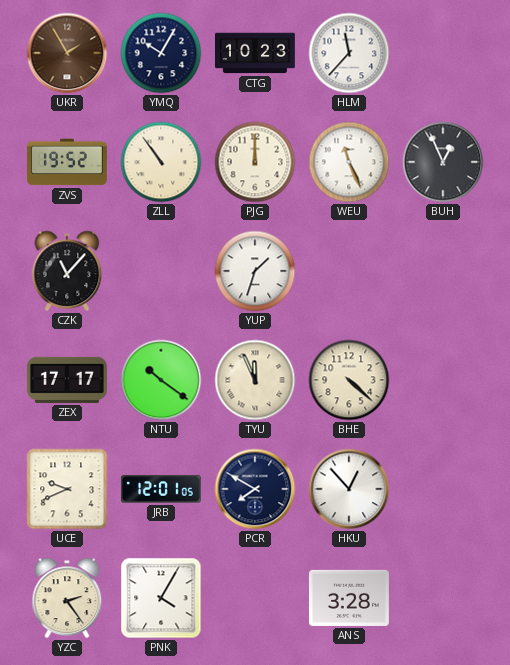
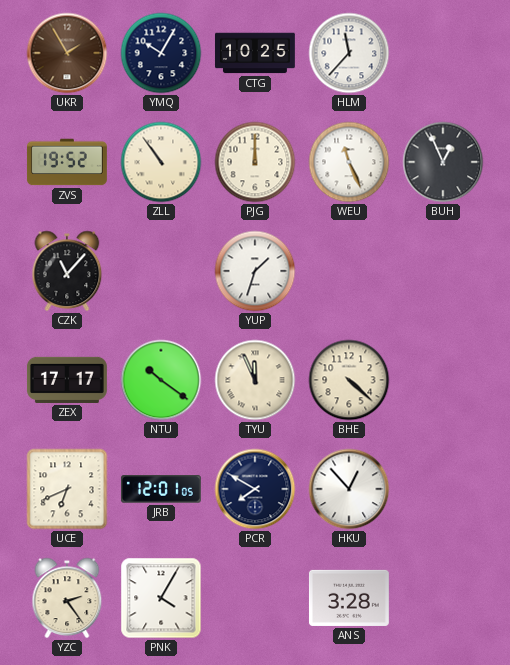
CTG: 10:23 -> 10:25
UCE: 9:41 -> 6:41
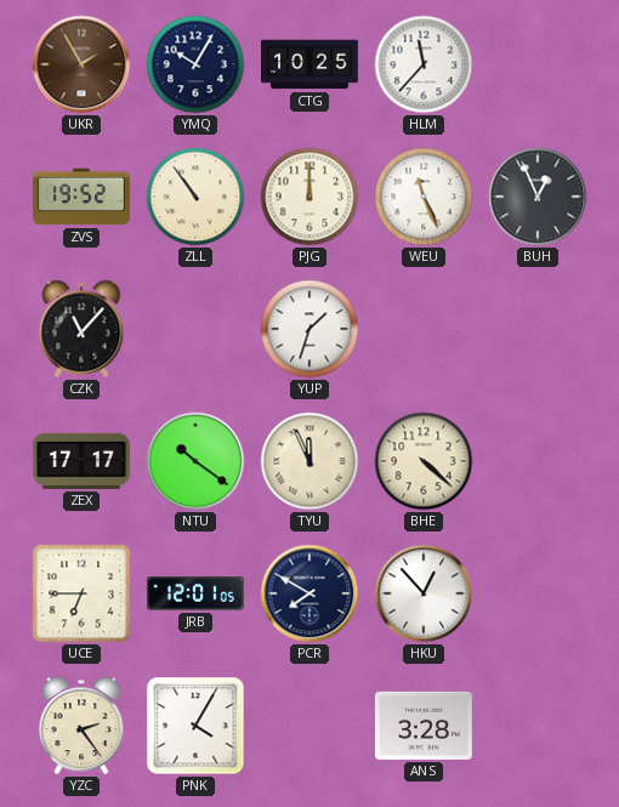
UCE: 6:41 -> 6:45
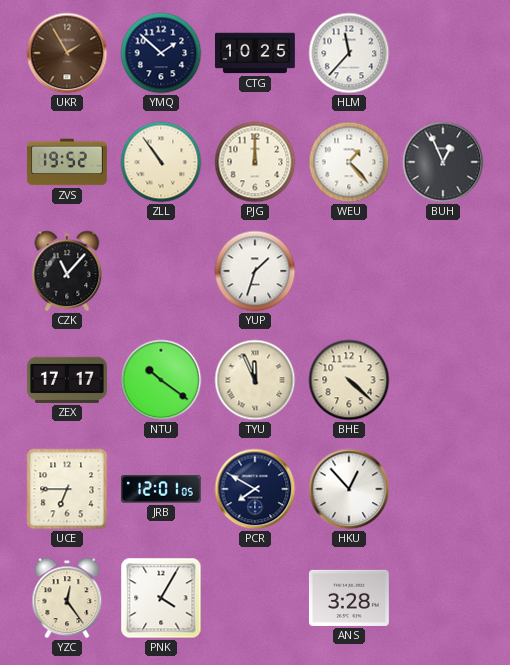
YMQ: 10:05 -> 1:52
WEU: 11:26 -> 1:23
YZC: 2:24 -> 12:24
